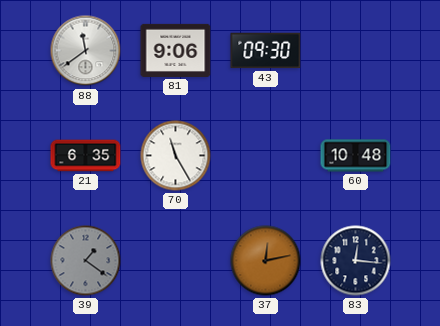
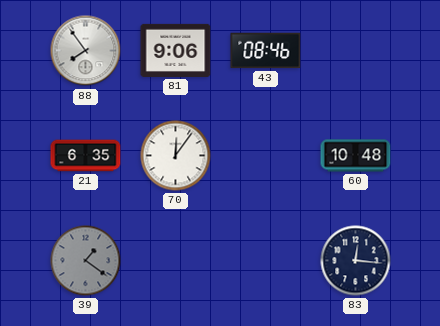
88: 11:39 -> 7:54
43: 09:30 -> 08:46
70: 11:25 -> 12:06
37: 12:13 -> none
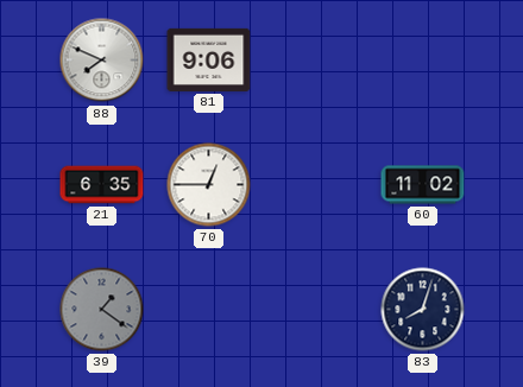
88: 7:54 -> 7:49
43: 08:46 -> none
70: 12:06 -> 12:45
60: 10:48 -> 11:02
83: 12:16 -> 8:03
